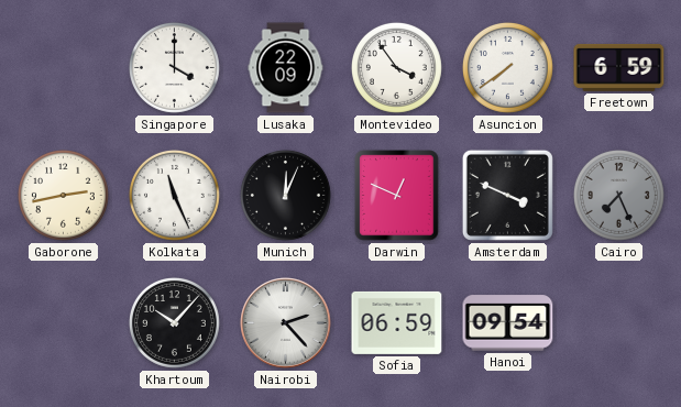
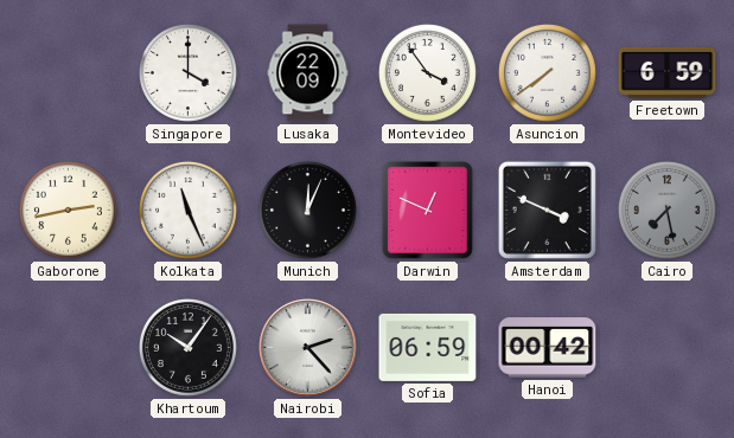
Cairo: 7:26 -> 7:28
Khartoum: 10:07 -> 10:06
Hanoi: 09:54 -> 00:42
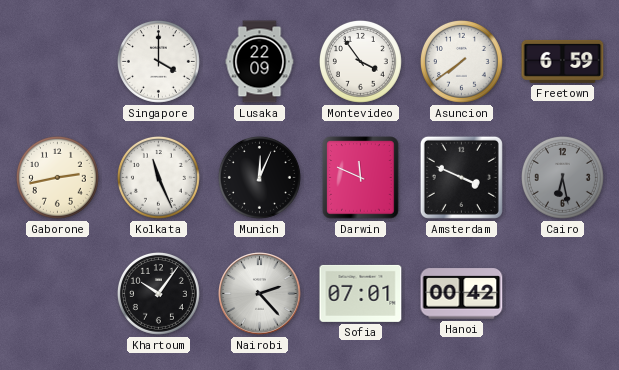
Darwin: 12:49 -> 11:49
Cairo: 7:28 -> 6:28
Sofia: 06:59 -> 07:01
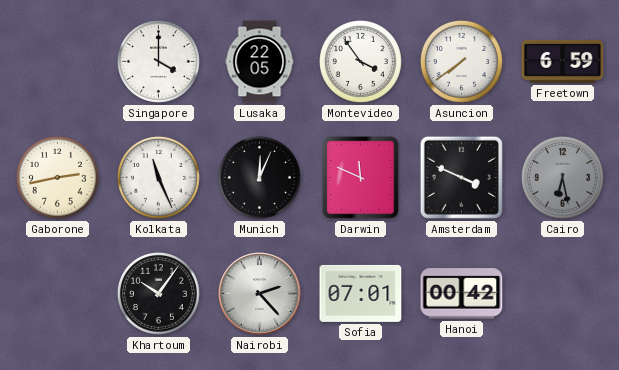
Lusaka: 22:09 -> 22:05
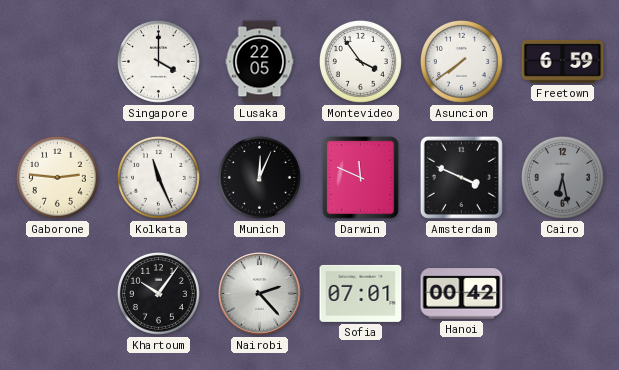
Gaborone: 2:43 -> 2:46
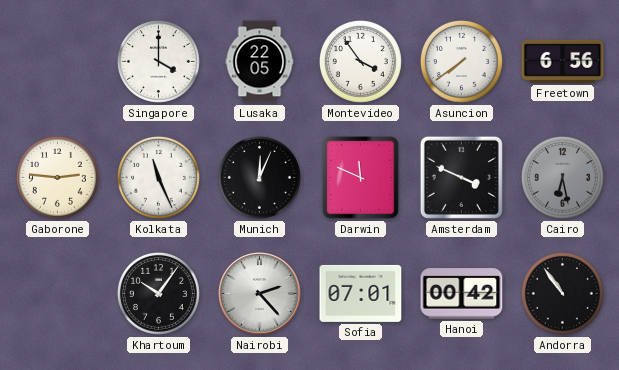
Freetown: 6:59 -> 6:56
Andorra: none -> 10:54
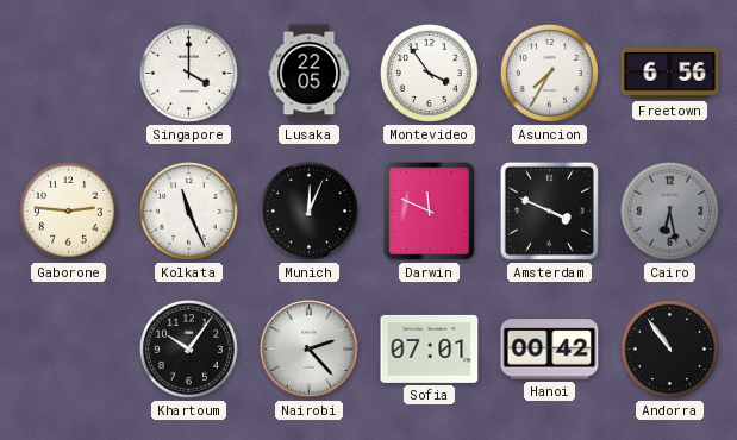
Asuncion: 7:39 -> 7:35
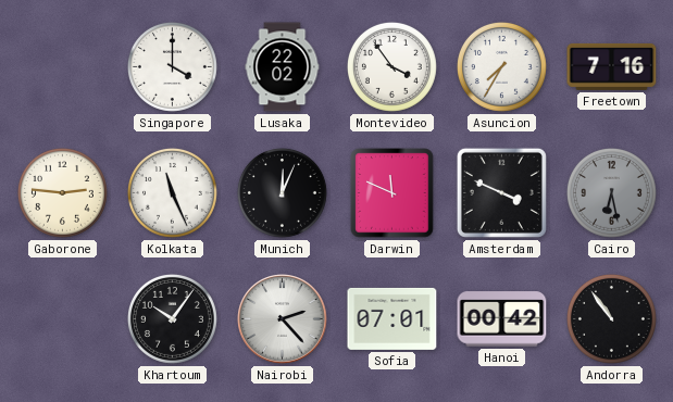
Lusaka: 22:05 -> 22:02
Freetown: 6:56 -> 7:16
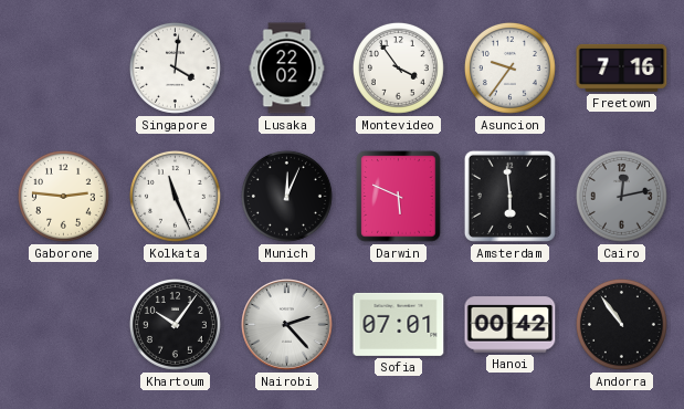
Singapore: 4:00 -> 4:01
Asuncion: 7:35 -> 9:36
Darwin: 11:49 -> 5:49
Amsterdam: 3:49 -> 5:59
Cairo: 6:28 -> 12:13
